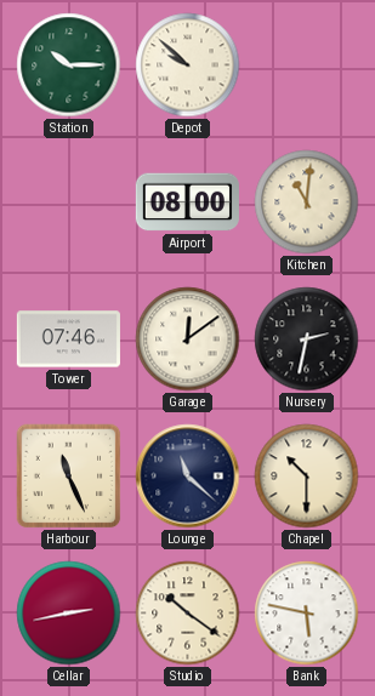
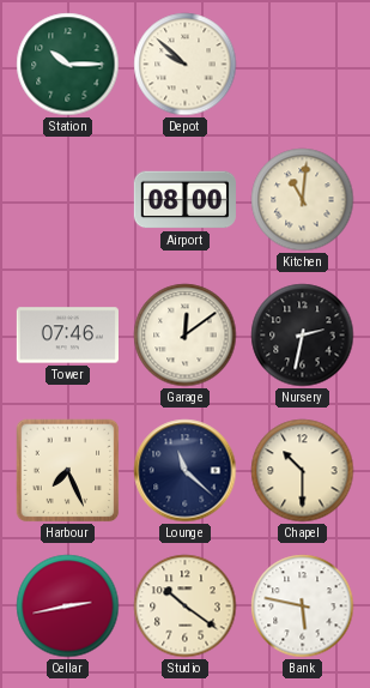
Harbour: 11:26 -> 7:26
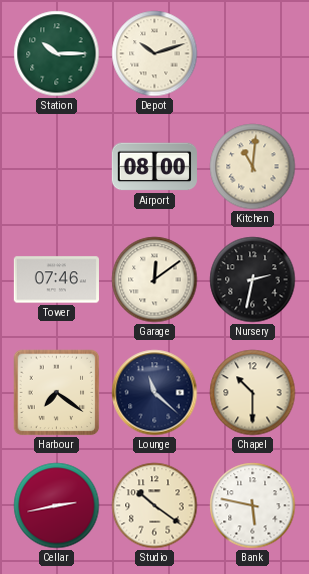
Depot: 9:52 -> 10:12
Harbour: 7:26 -> 7:21
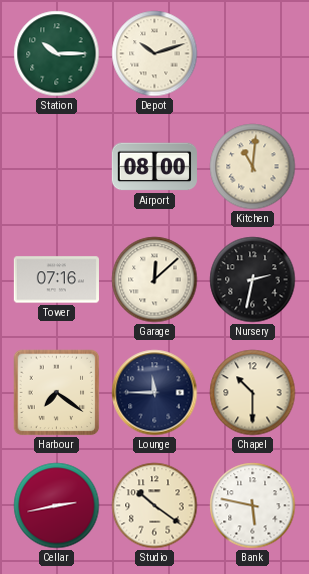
Tower: 07:46 -> 07:16
Garage: 12:09 -> 12:08
Lounge: 11:22 -> 11:45
